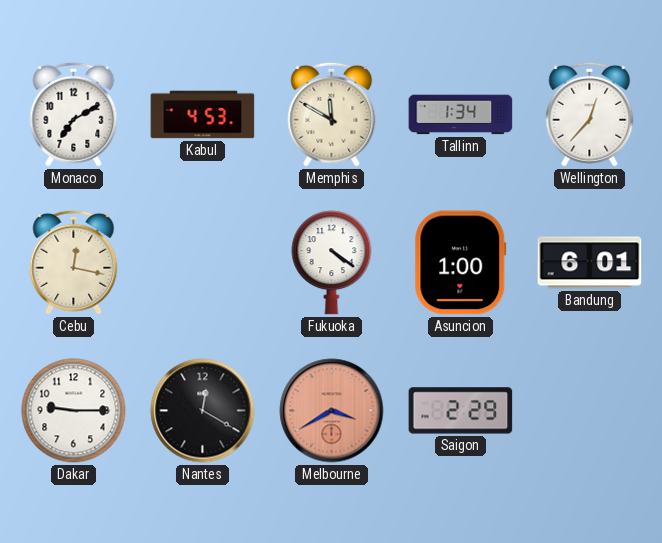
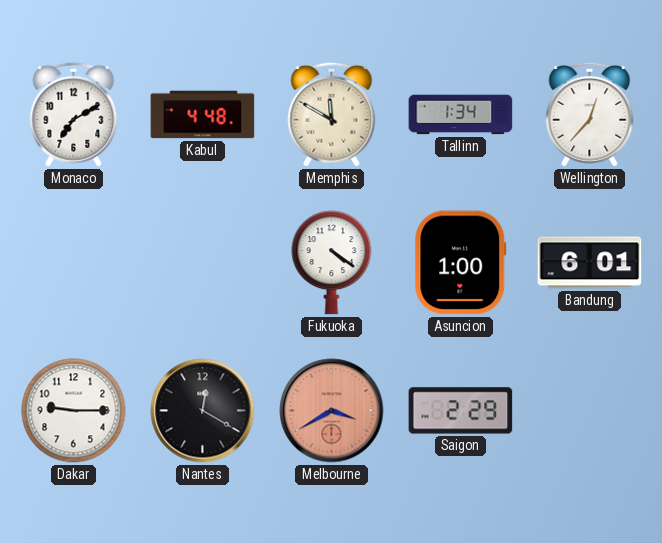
Kabul: 4:53 -> 4:48
Cebu: 12:17 -> none
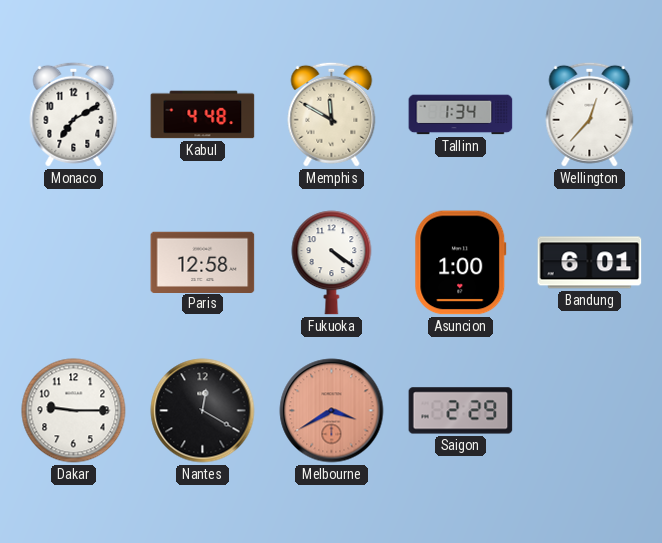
Paris: none -> 12:58
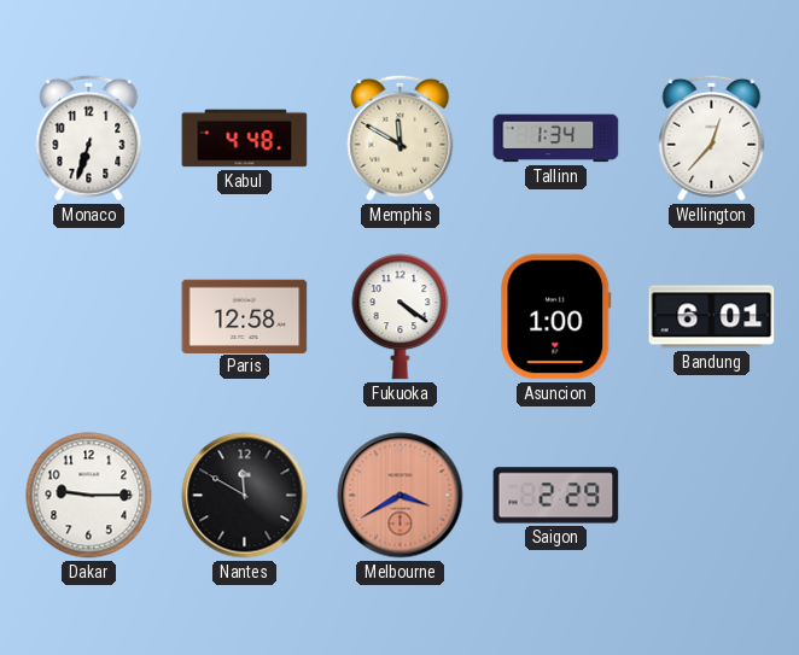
Monaco: 7:10 -> 6:33
Nantes: 12:20 -> 11:50
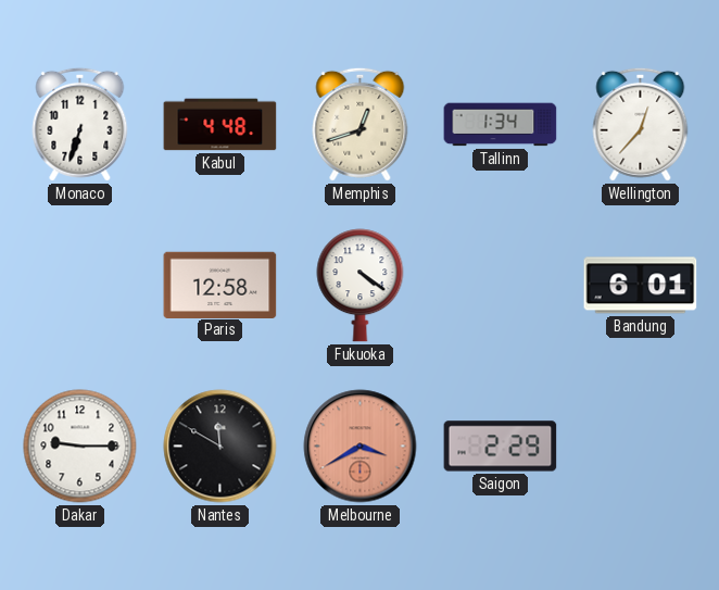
Memphis: 11:50 -> 12:42
Asuncion: 1:00 -> none
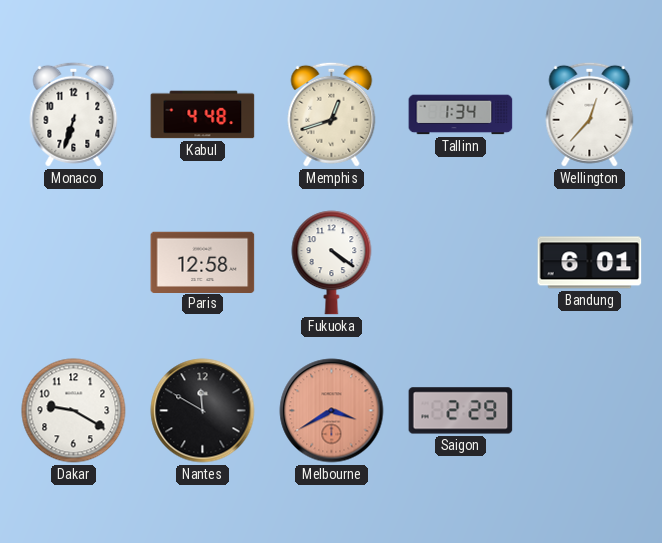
Dakar: 9:15 -> 9:20
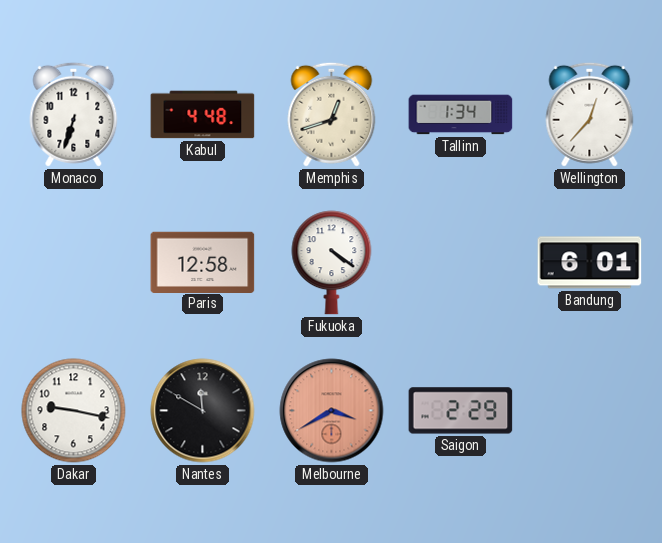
Dakar: 9:20 -> 9:17
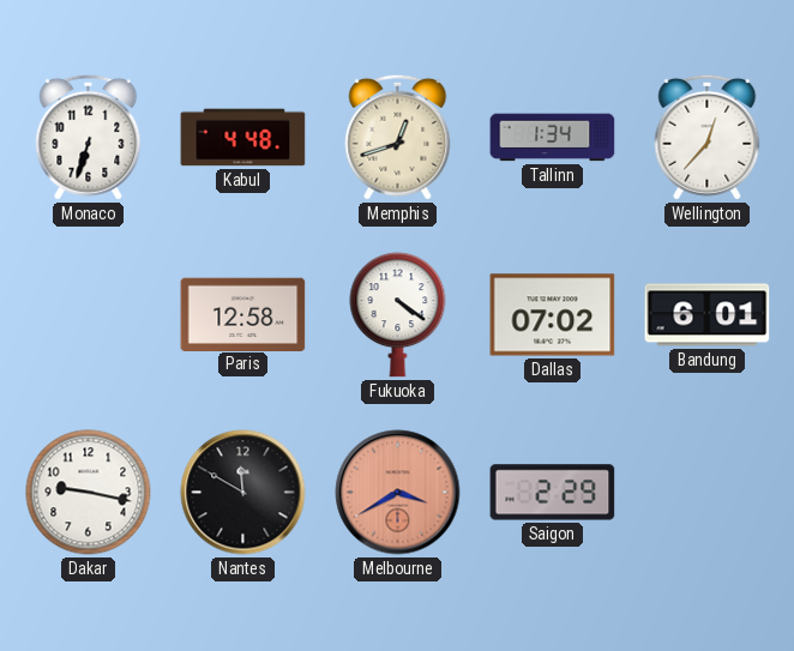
Dallas: none -> 07:02
